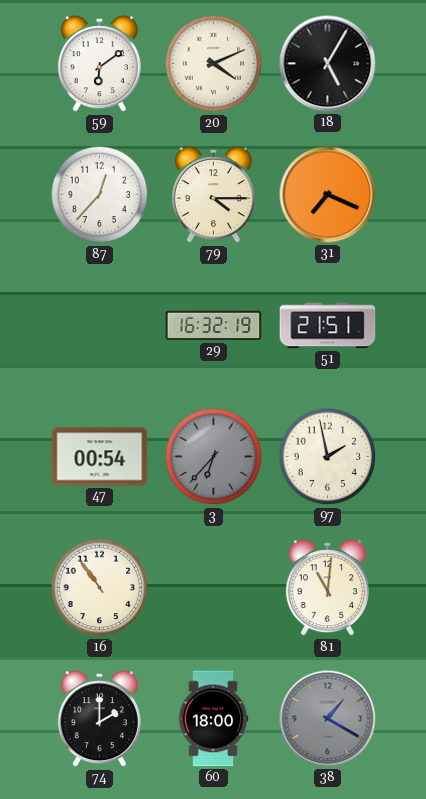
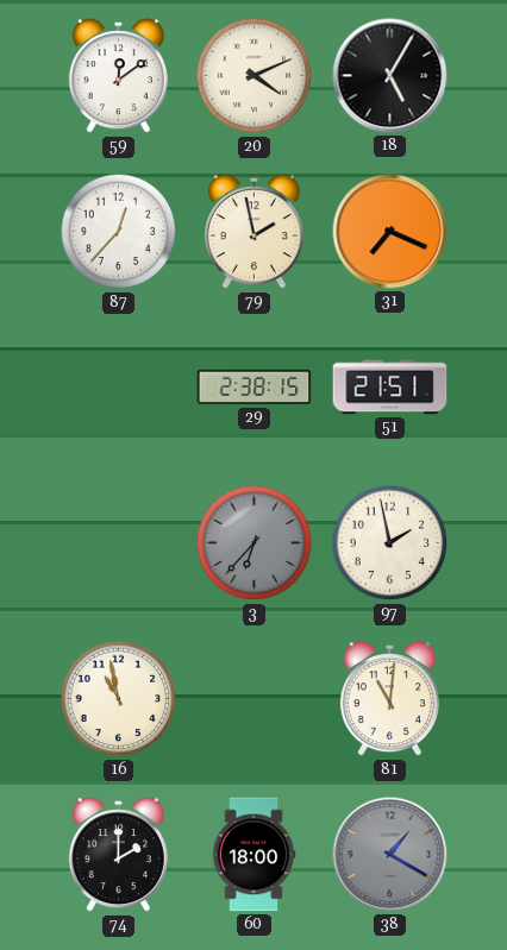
59: 6:09 -> 12:09
79: 4:15 -> 1:58
29: 16:32 -> 2:38
47: 00:54 -> none
16: 10:54 -> 10:58
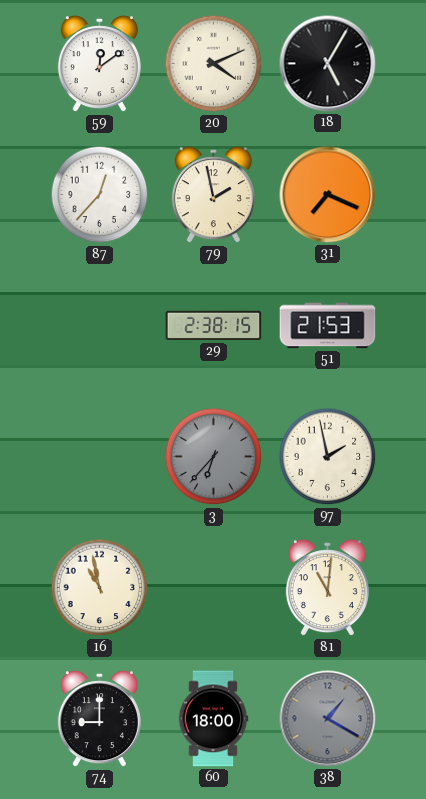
51: 21:51 -> 21:53
74: 2:00 -> 9:00
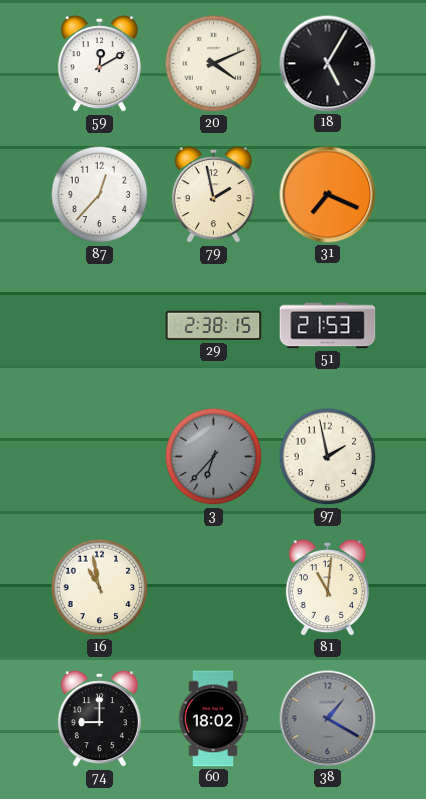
59: 12:09 -> 12:10
60: 18:00 -> 18:02
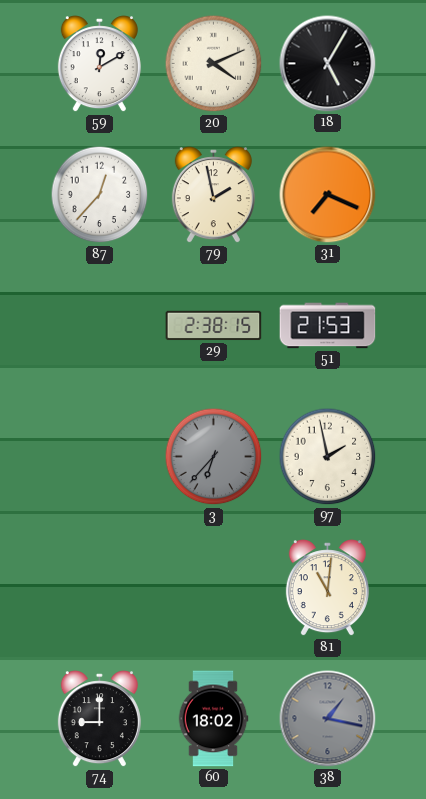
16: 10:58 -> none
38: 1:20 -> 1:17
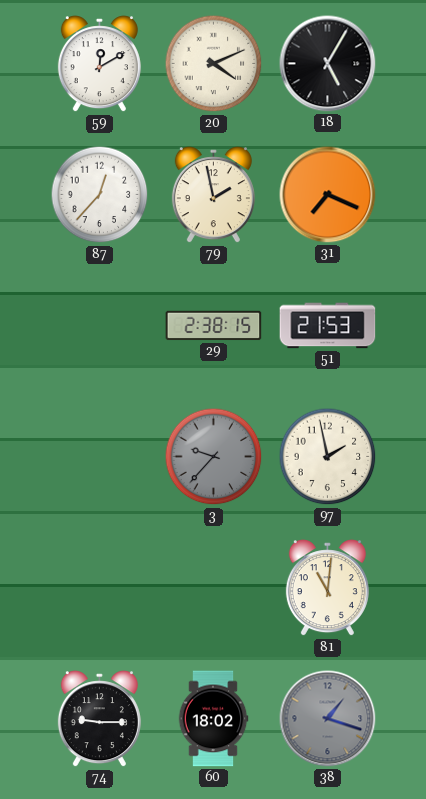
3: 6:37 -> 9:37
74: 9:00 -> 9:15
38: 1:17 -> 1:18
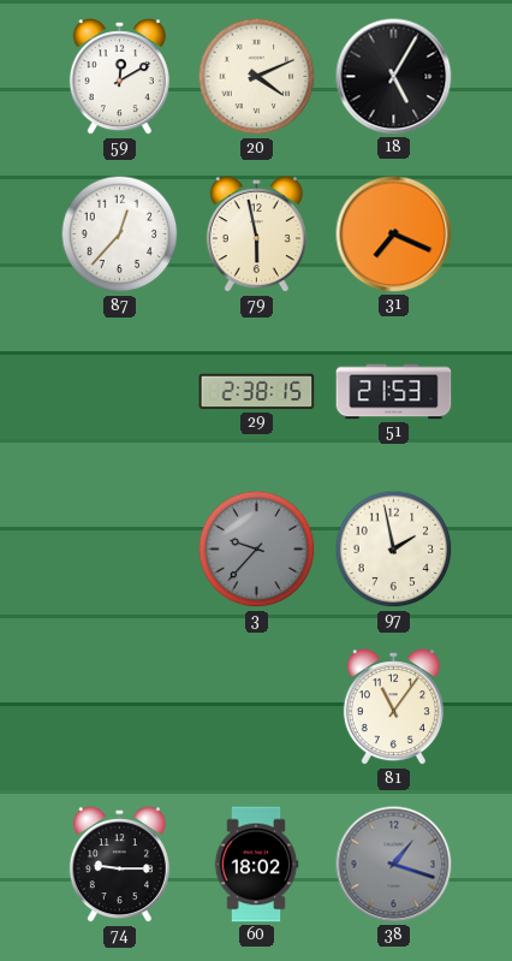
79: 1:58 -> 5:58
81: 11:01 -> 11:06
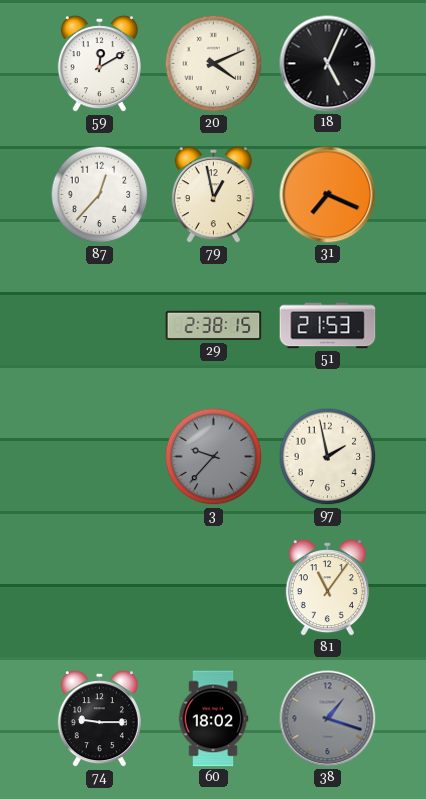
18: 5:05 -> 5:04
79: 5:58 -> 12:58
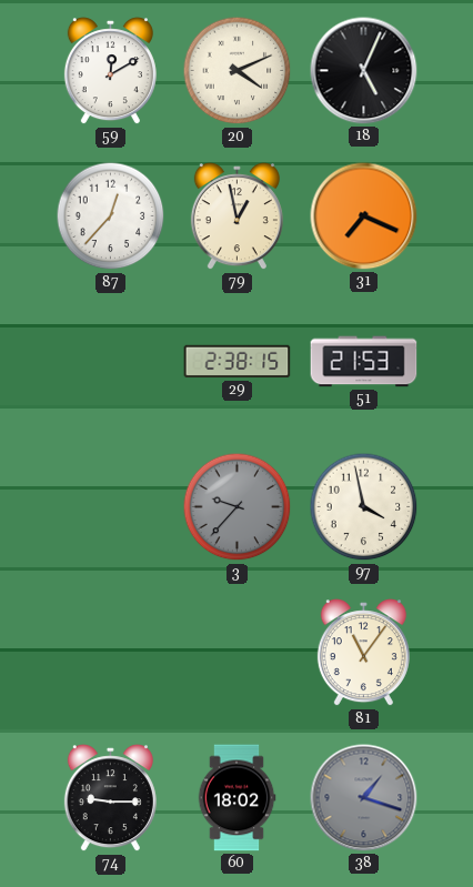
97: 1:58 -> 3:58
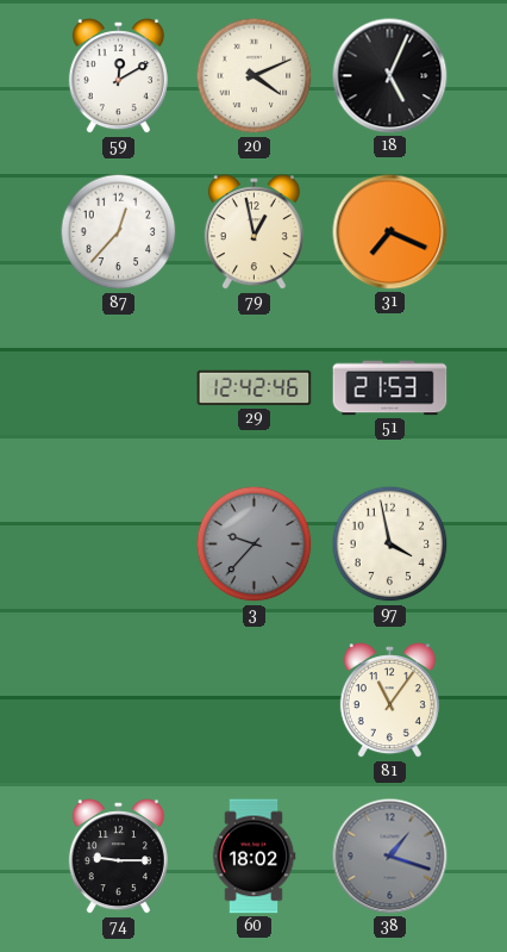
29: 2:38 -> 12:42
